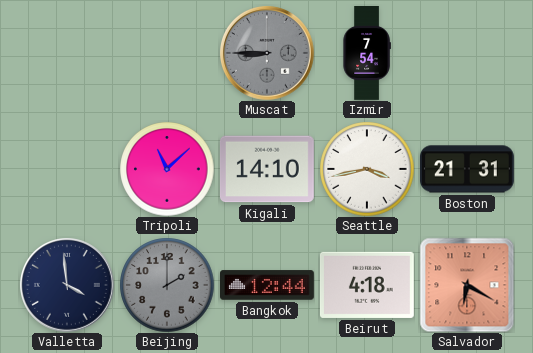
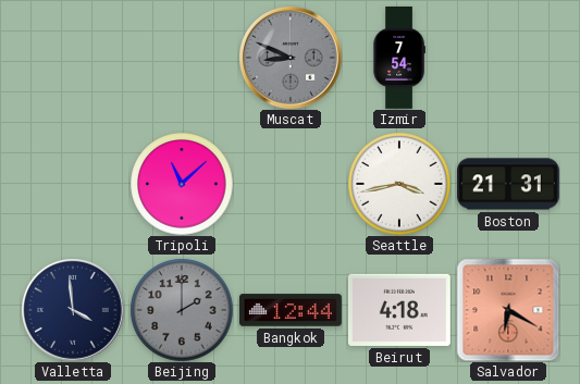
Muscat: 8:45 -> 8:49
Kigali: 14:10 -> none
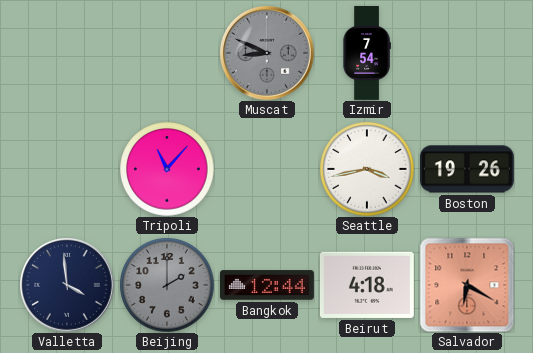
Tripoli: 11:08 -> 11:07
Boston: 21:31 -> 19:26
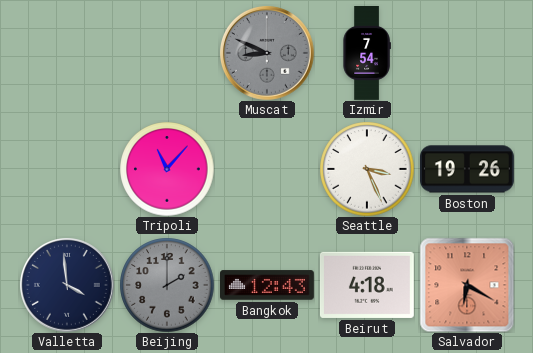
Seattle: 3:43 -> 3:26
Bangkok: 12:44 -> 12:43
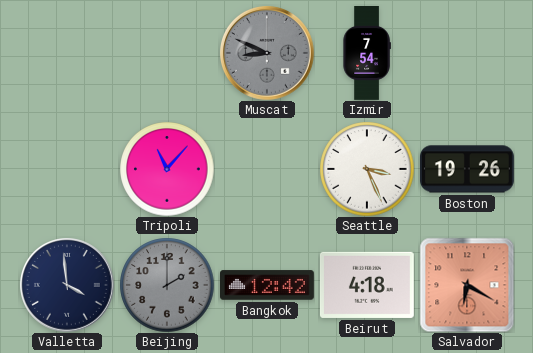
Bangkok: 12:43 -> 12:42
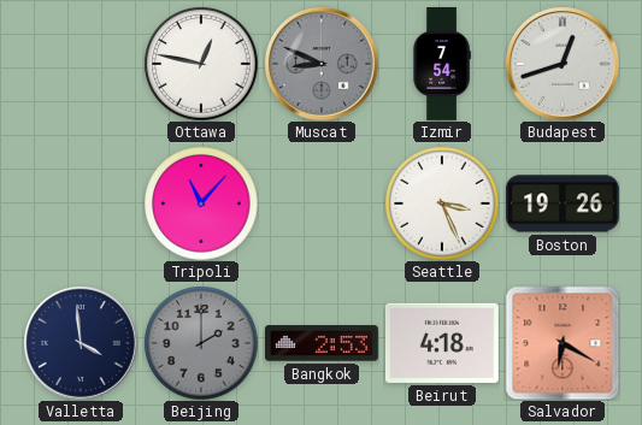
Ottawa: none -> 12:47
Budapest: none -> 12:42
Bangkok: 12:42 -> 2:53
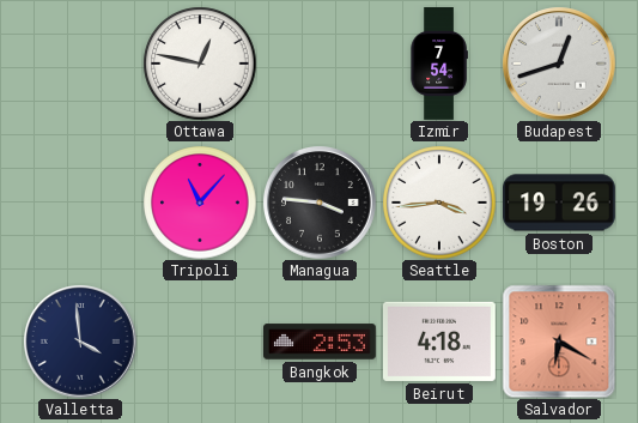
Muscat: 8:49 -> none
Managua: none -> 3:46
Seattle: 3:26 -> 3:44
Beijing: 2:00 -> none
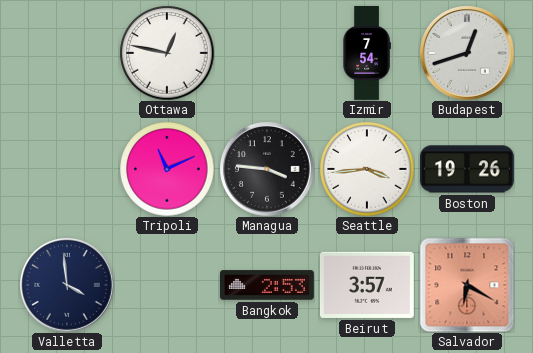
Tripoli: 11:07 -> 11:11
Beirut: 4:18 -> 3:57
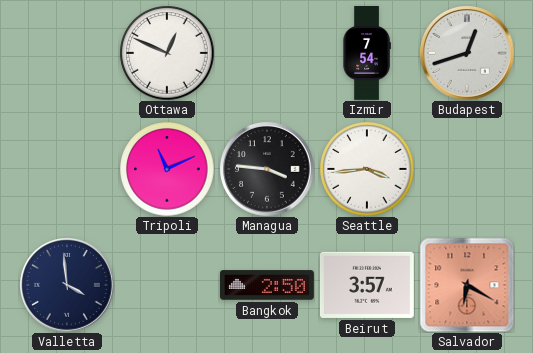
Ottawa: 12:47 -> 12:49
Boston: 19:26 -> none
Bangkok: 2:53 -> 2:50
